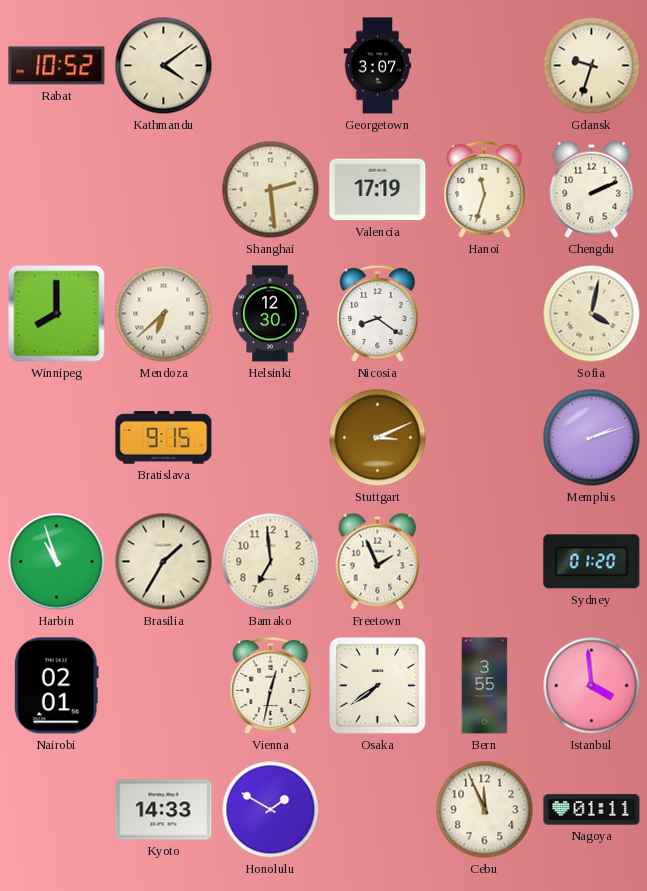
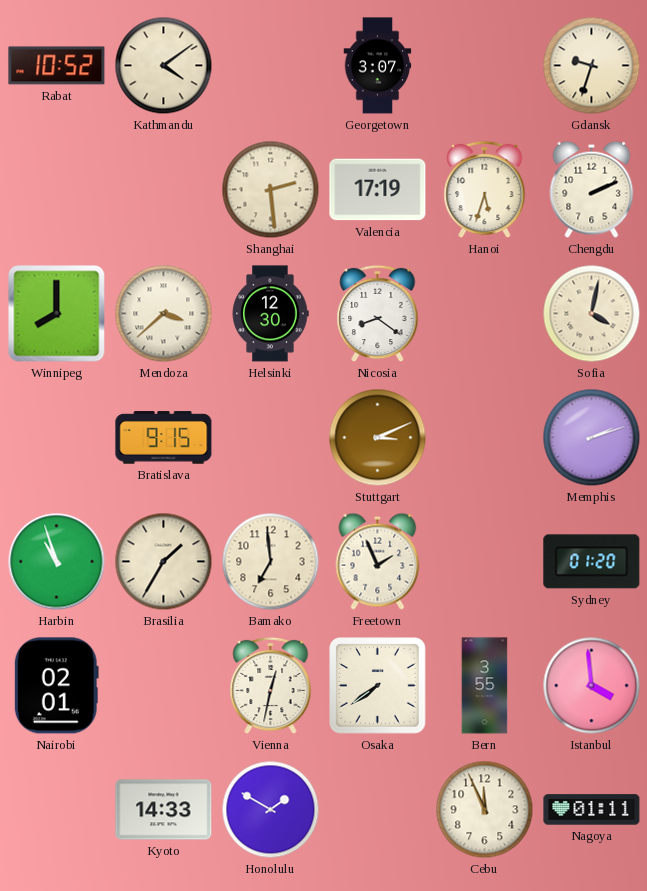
Hanoi: 11:33 -> 5:33
Mendoza: 6:38 -> 3:38
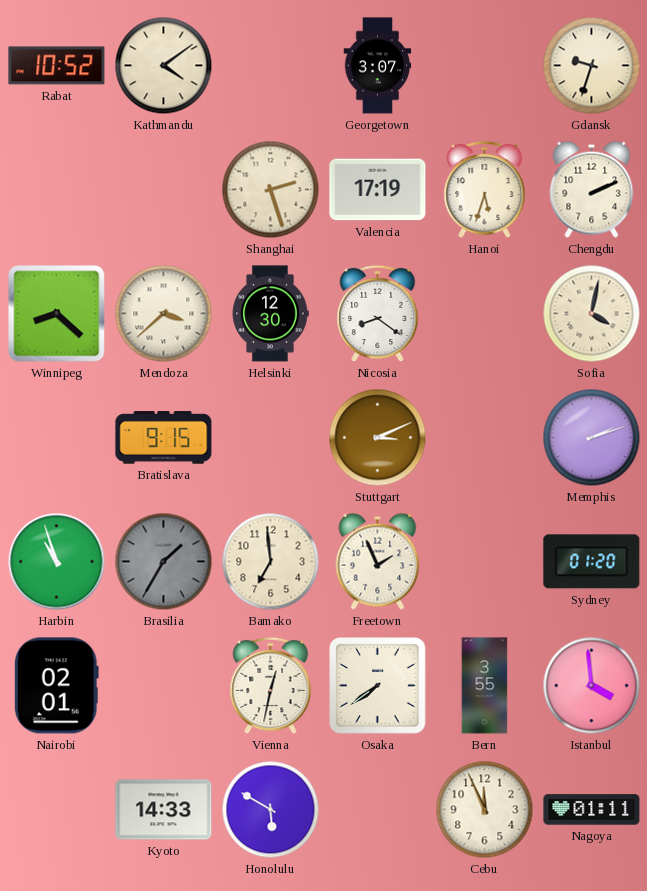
Shanghai: 2:29 -> 2:27
Winnipeg: 8:00 -> 8:22
Brasilia dial: cream -> grey
Honolulu: 1:50 -> 5:50
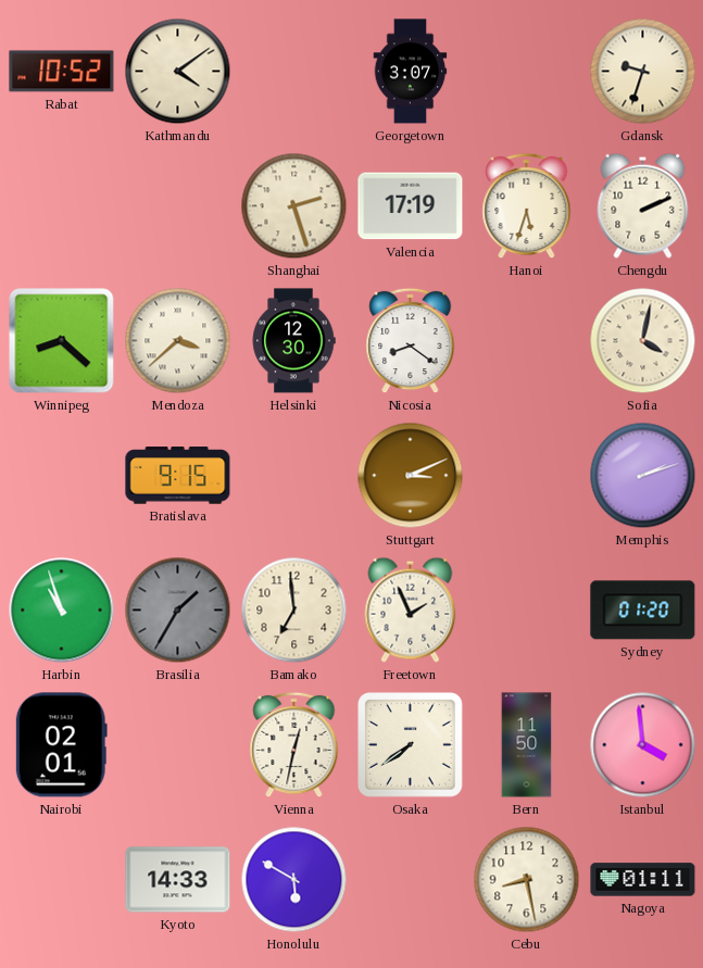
Bern: 3:55 -> 11:50
Cebu: 11:56 -> 8:28
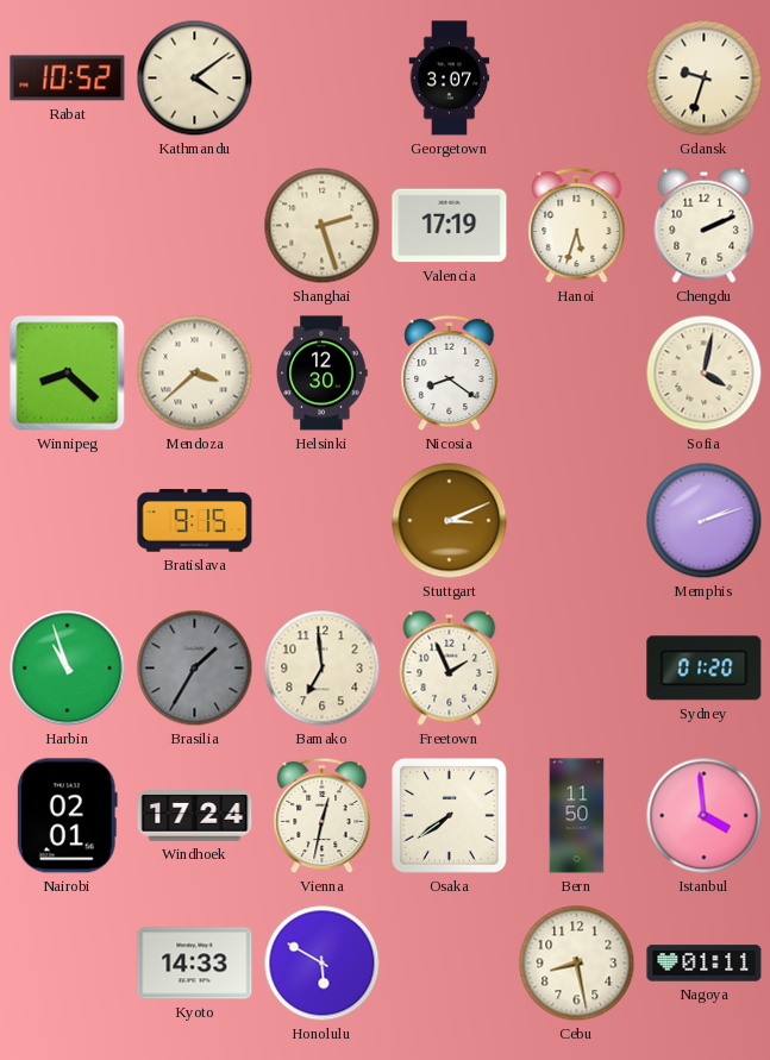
Windhoek: none -> 17:24
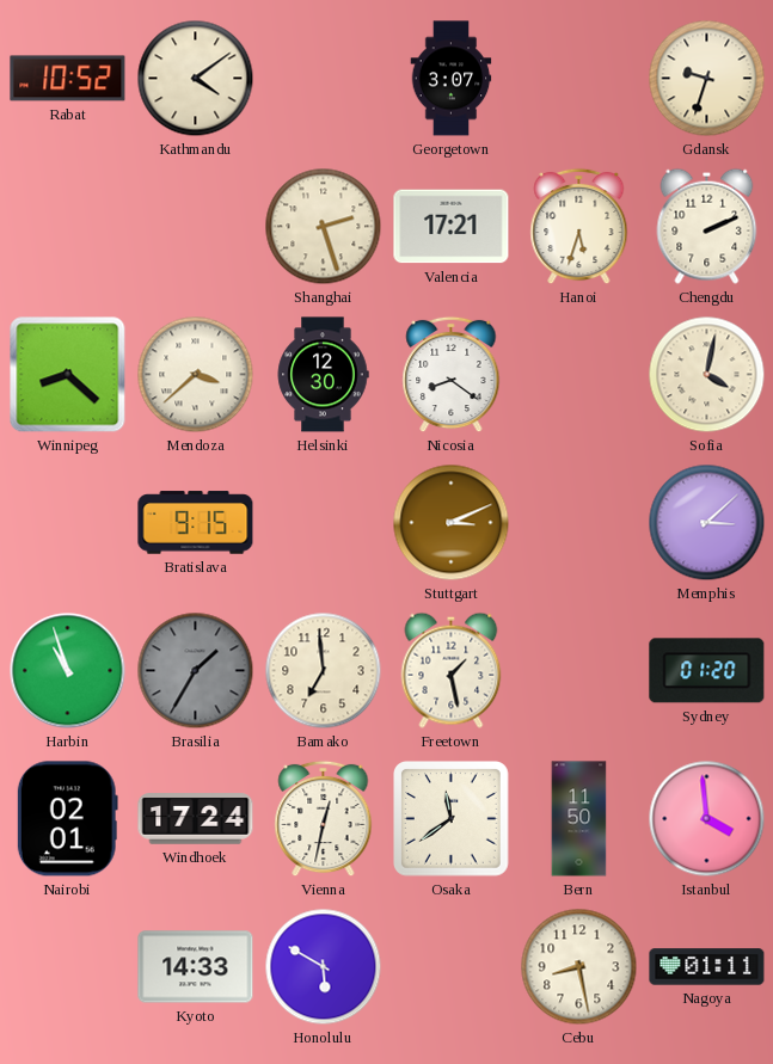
Valencia: 17:19 -> 17:21
Memphis: 2:12 -> 3:08
Freetown: 1:56 -> 1:28
Osaka: 7:39 -> 11:39
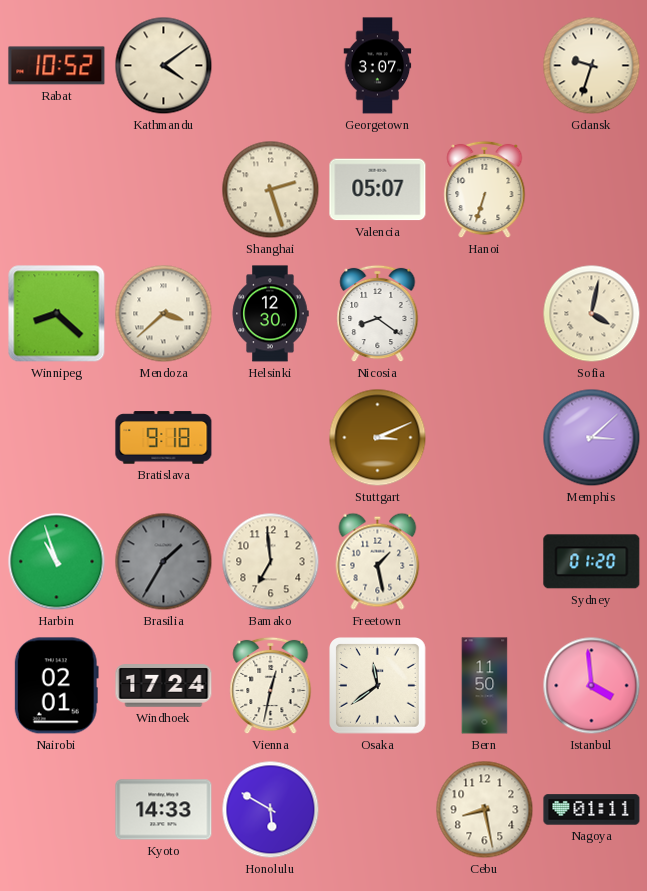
Valencia: 17:21 -> 05:07
Hanoi: 5:33 -> 6:33
Chengdu: 2:11 -> none
Bratislava: 9:15 -> 9:18
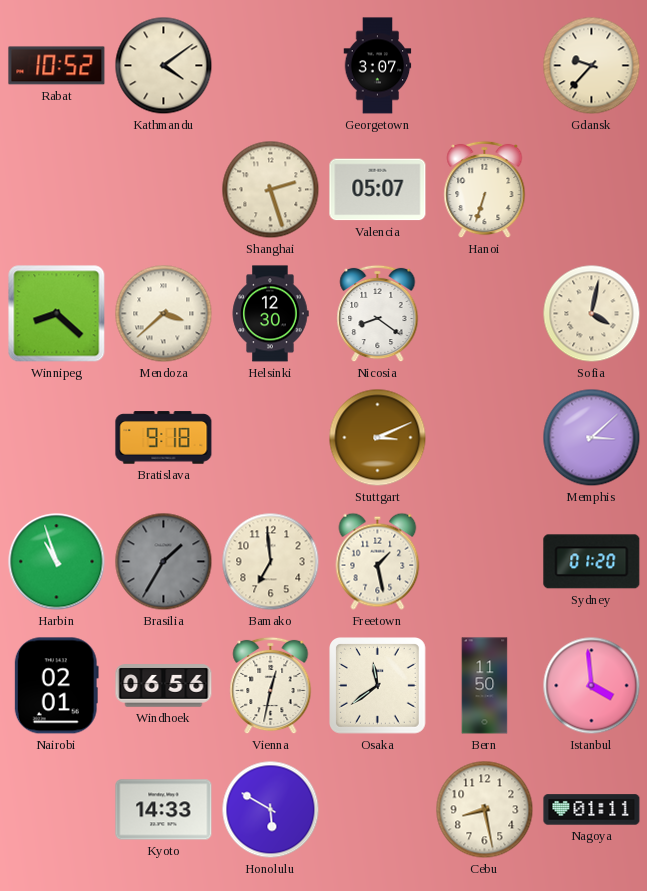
Gdansk: 9:33 -> 9:37
Windhoek: 17:24 -> 06:56
